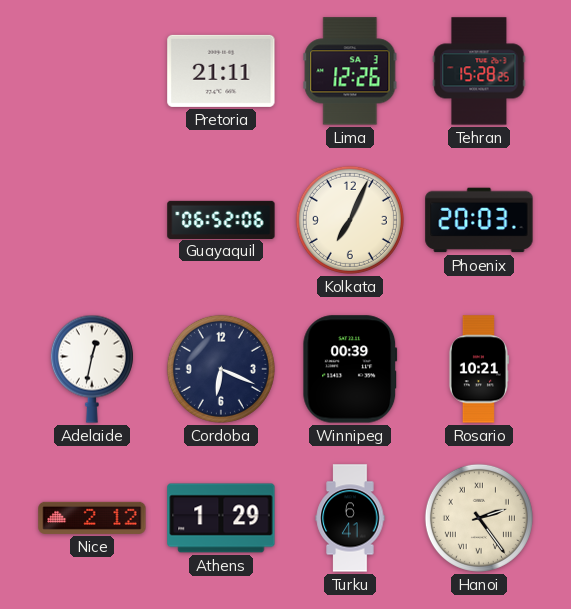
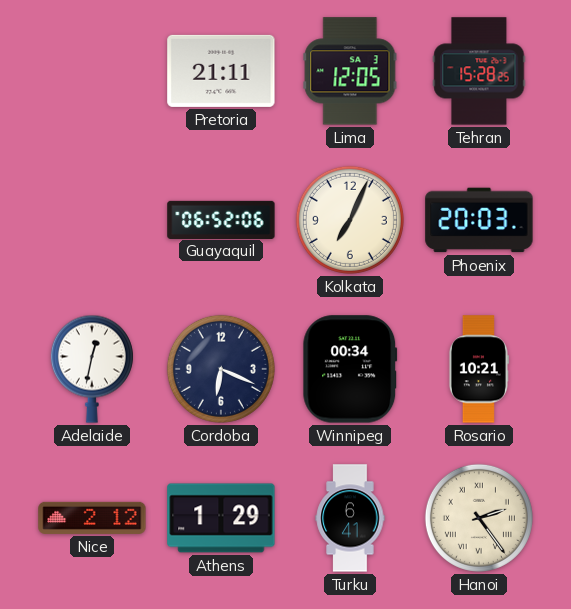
Lima: 12:26 -> 12:05
Winnipeg: 00:39 -> 00:34
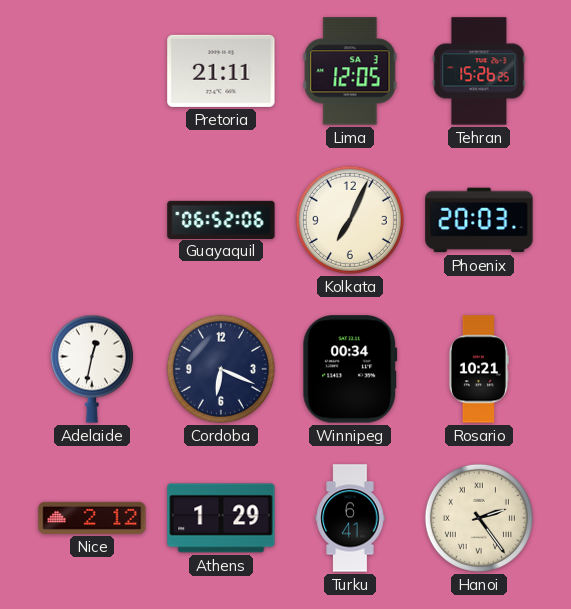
Tehran: 15:28 -> 15:26
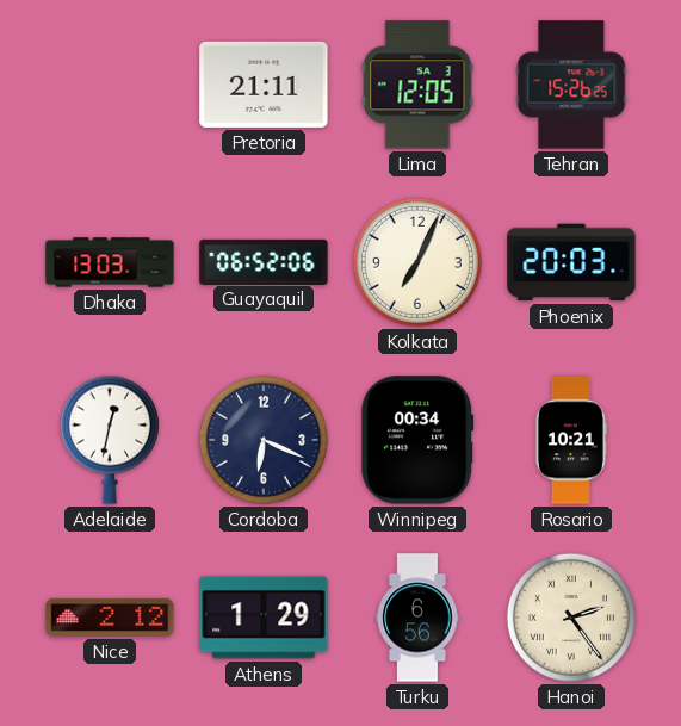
Dhaka: none -> 13:03
Turku: 6:41 -> 6:56
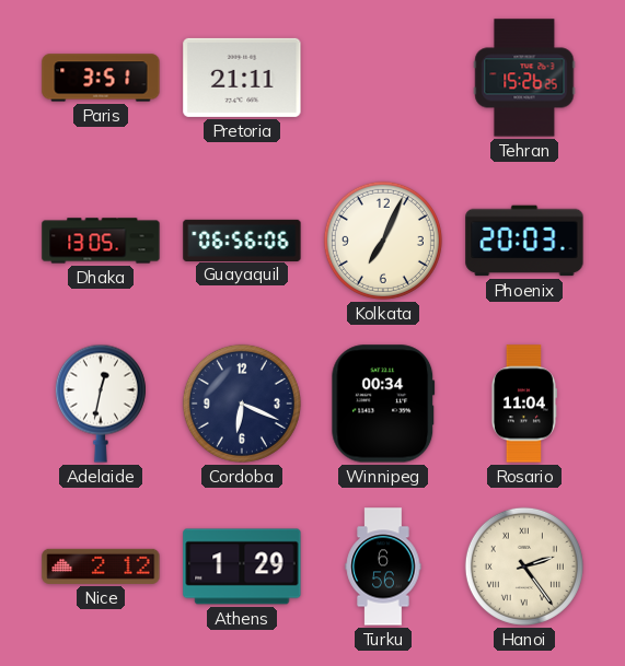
Paris: none -> 3:51
Lima: 12:05 -> none
Dhaka: 13:03 -> 13:05
Guayaquil: 06:52 -> 06:56
Rosario: 10:21 -> 11:04
